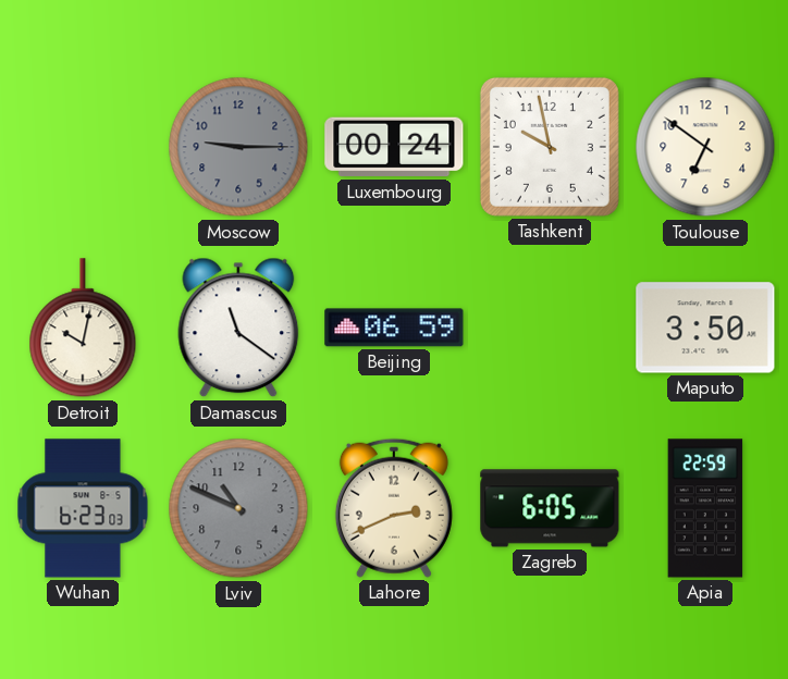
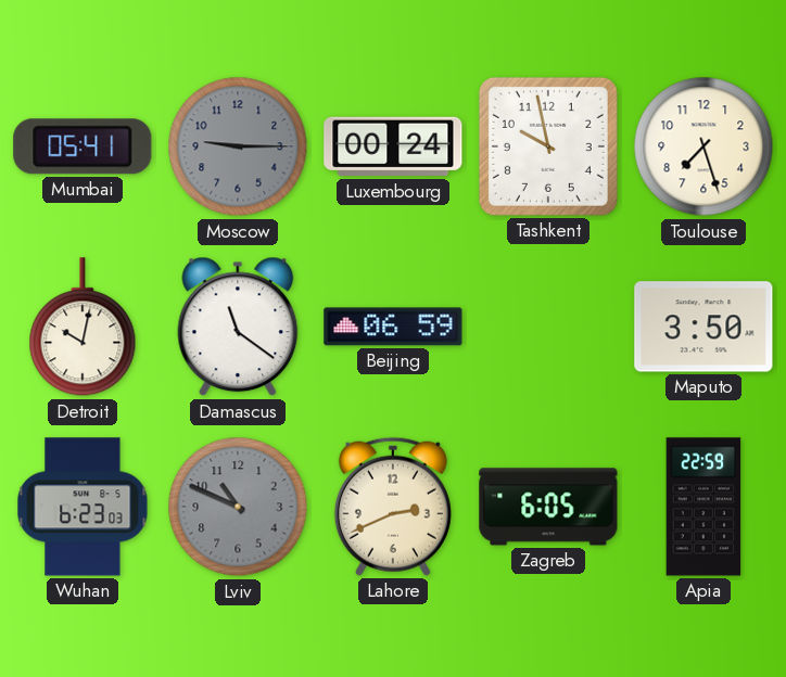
Mumbai: none -> 05:41
Toulouse: 6:51 -> 7:27
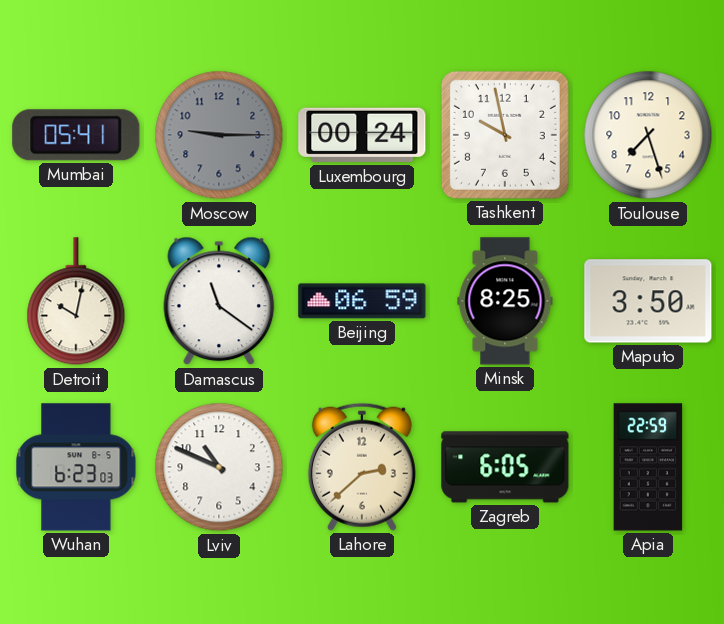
Minsk: none -> 8:25
Lviv dial: grey -> white
Lahore: 2:41 -> 2:38
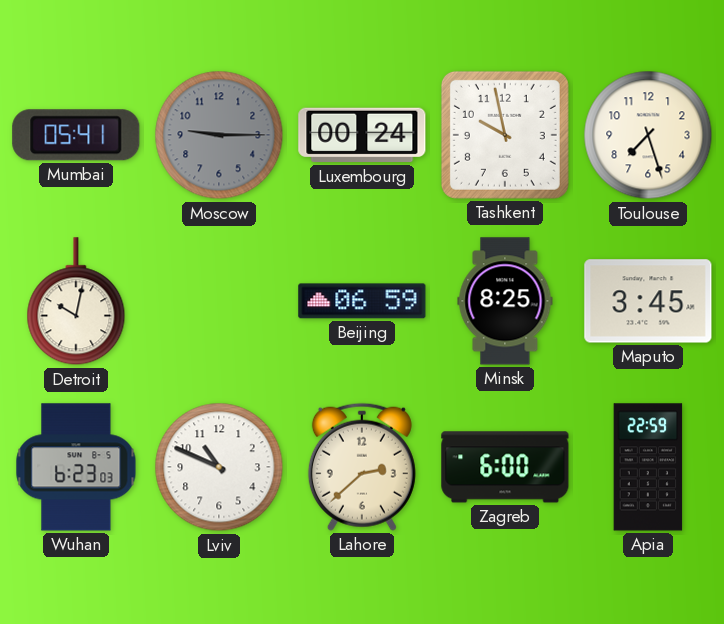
Damascus: 11:21 -> none
Maputo: 3:50 -> 3:45
Zagreb: 6:05 -> 6:00
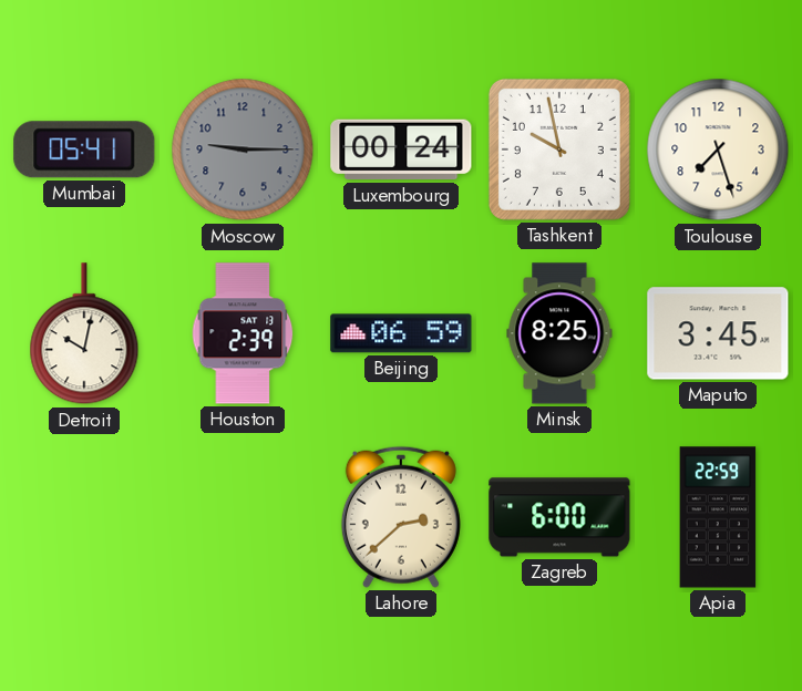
Houston: none -> 2:39
Wuhan: 6:23 -> none
Lviv: 10:49 -> none
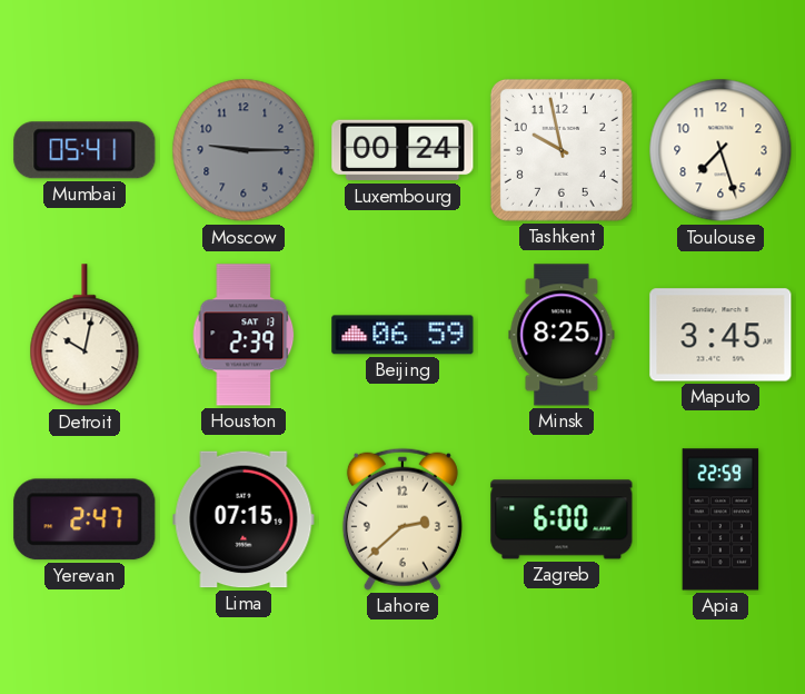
Yerevan: none -> 2:47
Lima: none -> 07:15
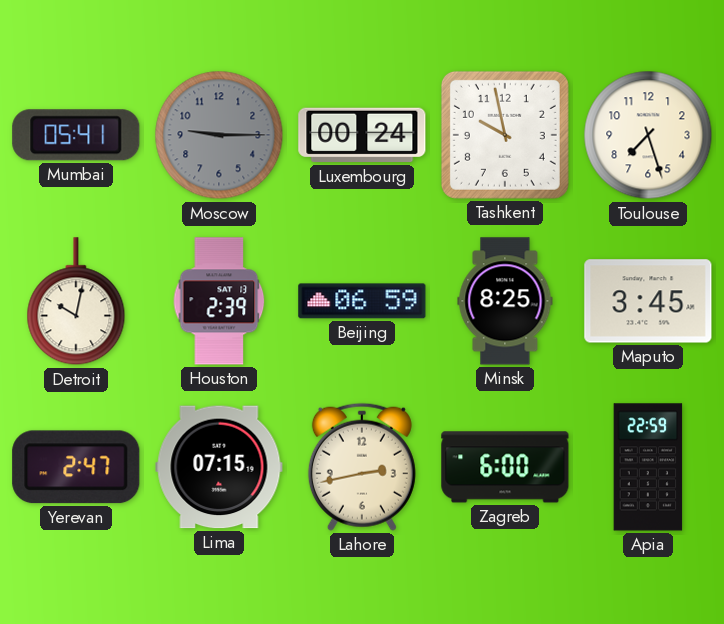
Lahore: 2:38 -> 2:43
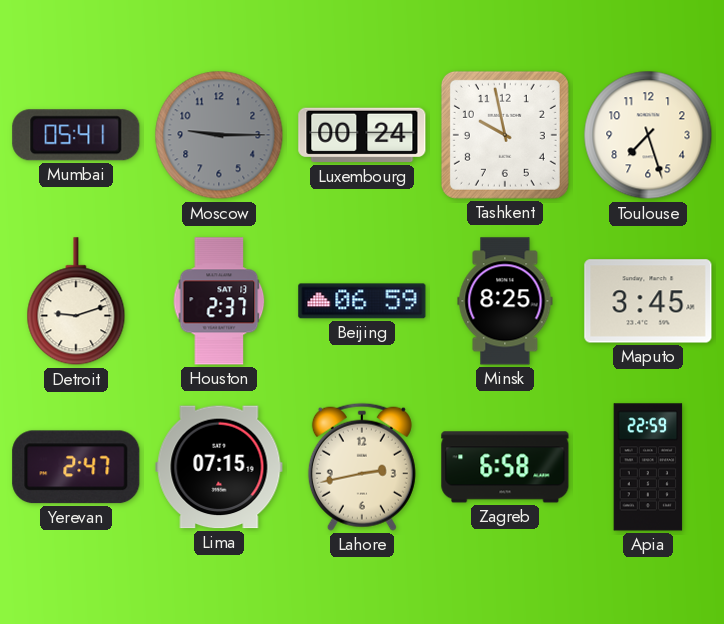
Detroit: 10:02 -> 9:12
Houston: 2:39 -> 2:37
Zagreb: 6:00 -> 6:58
